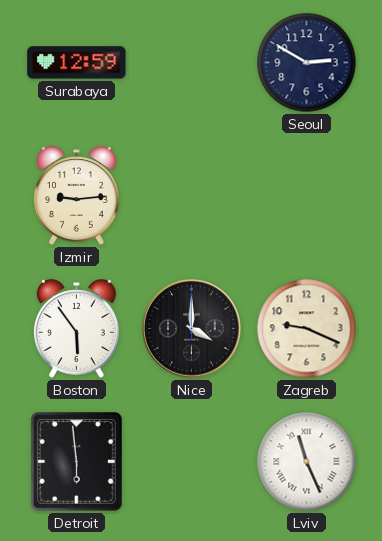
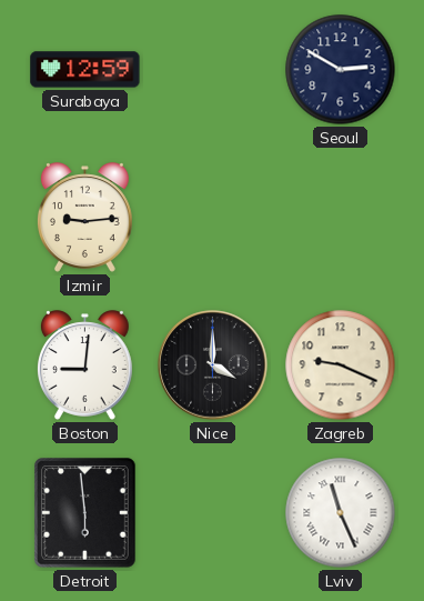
Boston: 5:54 -> 9:01
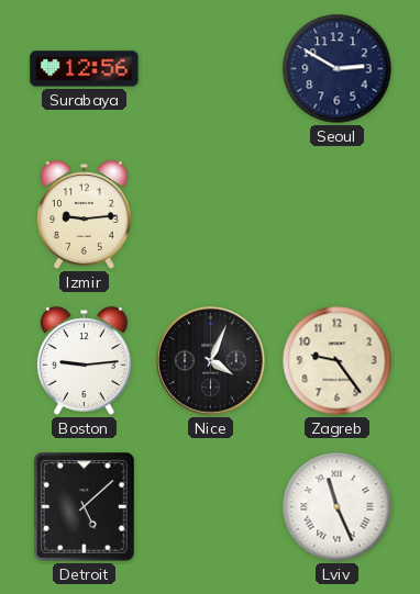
Surabaya: 12:59 -> 12:56
Boston: 9:01 -> 9:14
Nice: 4:00 -> 4:04
Zagreb: 9:19 -> 9:24
Detroit: 5:59 -> 5:08
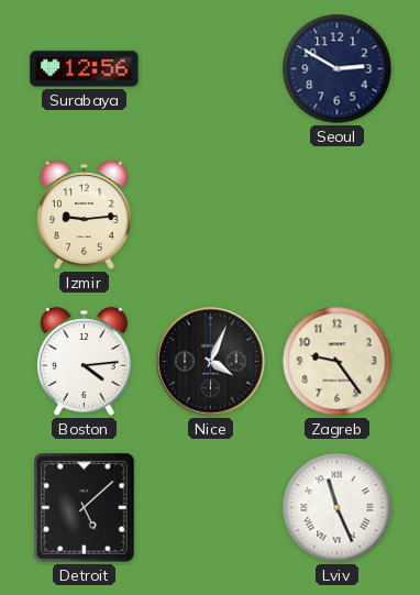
Boston: 9:14 -> 4:14
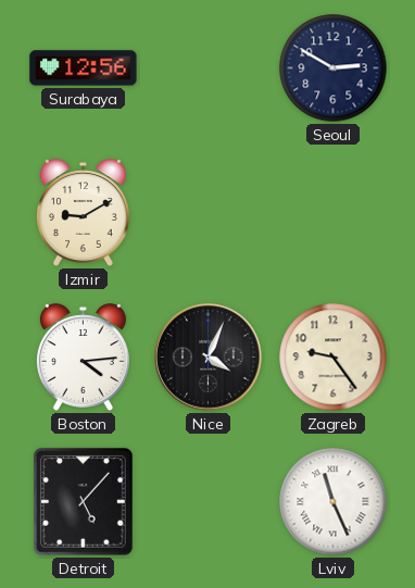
Izmir: 9:14 -> 9:10
Detroit: 5:08 -> 5:07
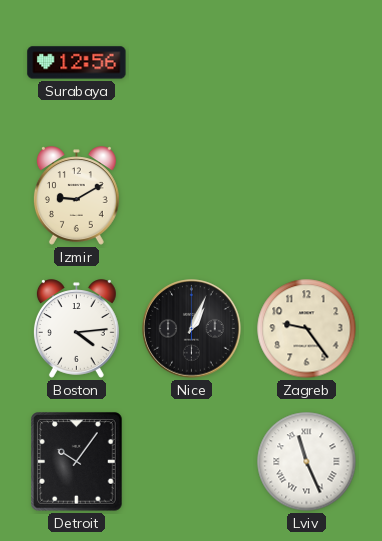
Seoul: 2:50 -> none
Nice: 4:04 -> 1:04
Detroit: 5:07 -> 10:06
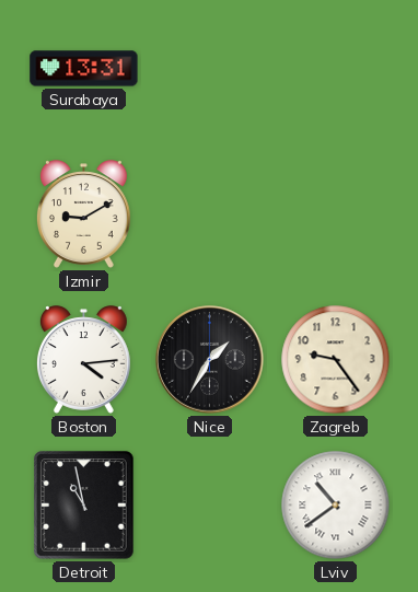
Surabaya: 12:56 -> 13:31
Nice: 1:04 -> 1:35
Detroit: 10:06 -> 10:58
Lviv: 11:26 -> 10:39
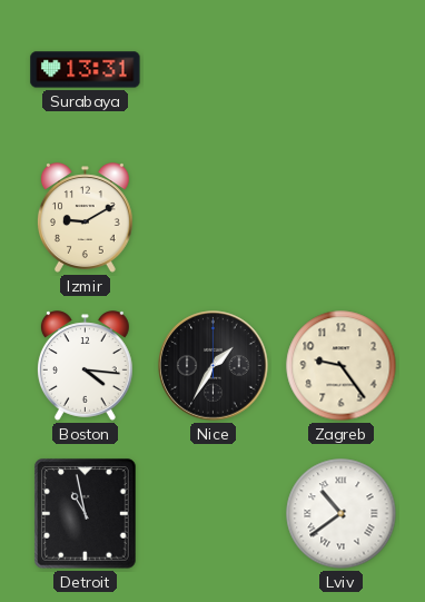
Boston: 4:14 -> 4:16
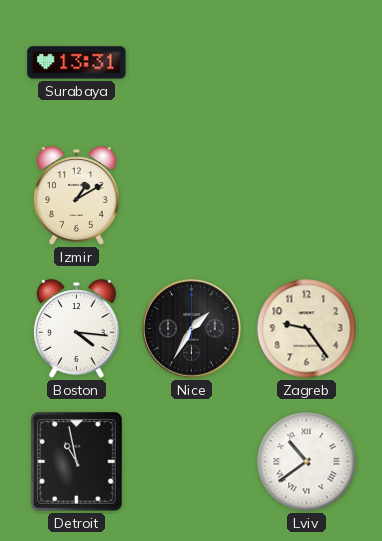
Izmir: 9:10 -> 1:10
